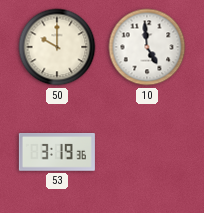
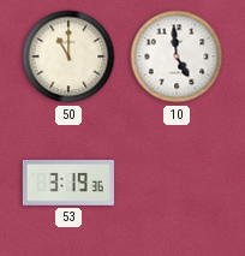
50: 10:00 -> 11:00
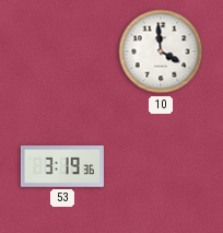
50: 11:00 -> none
10: 4:59 -> 3:59
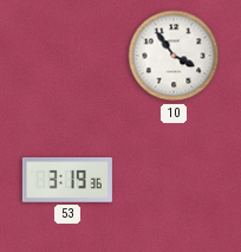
10: 3:59 -> 3:54
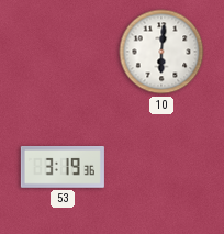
10: 3:54 -> 6:01
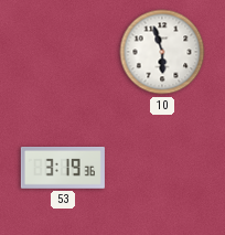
10: 6:01 -> 5:57
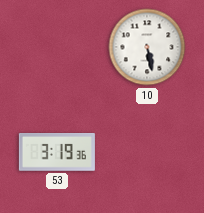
10: 5:57 -> 5:28
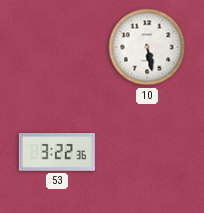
53: 3:19 -> 3:22
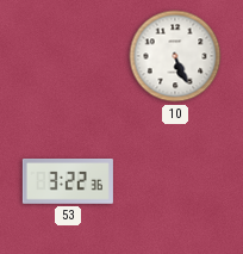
10: 5:28 -> 5:26
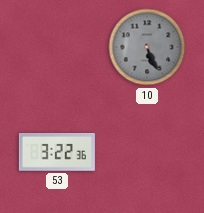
10 dial: white -> grey
